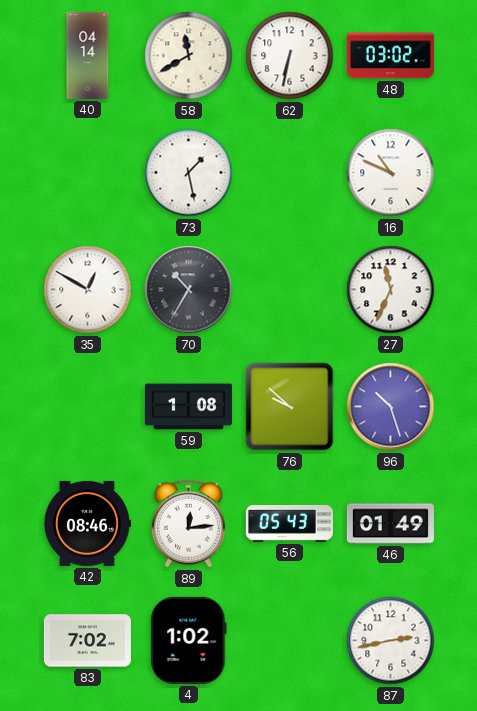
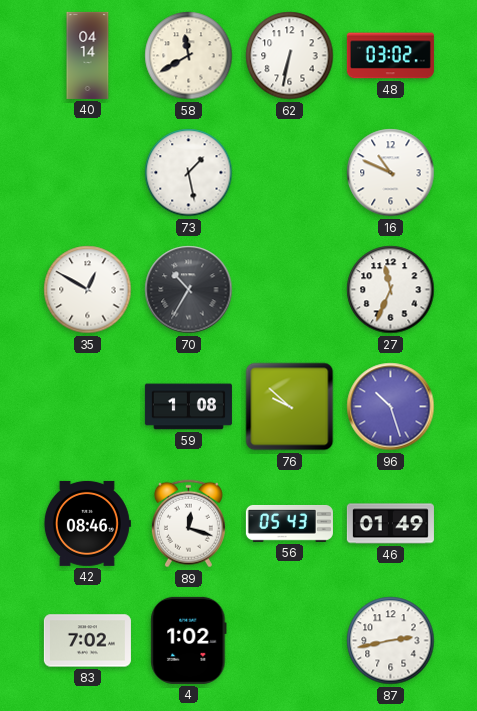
89: 12:14 -> 12:18
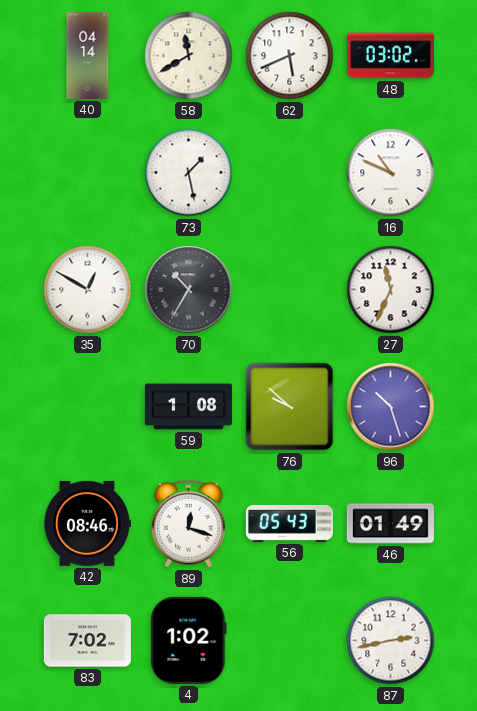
62: 6:32 -> 5:41
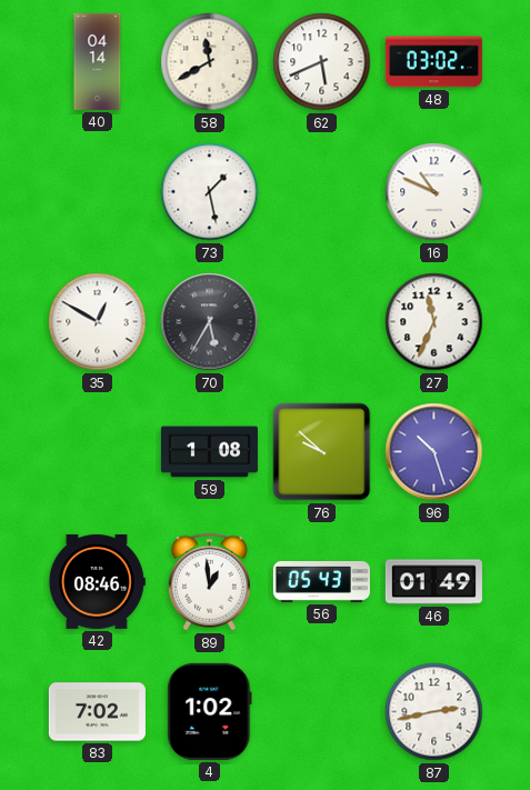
70: 10:35 -> 5:35
89: 12:18 -> 12:59
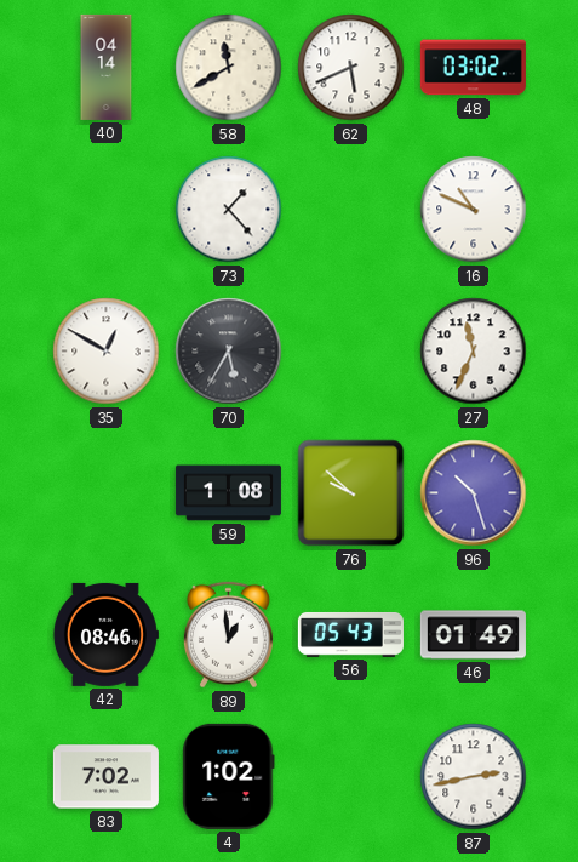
73: 1:28 -> 1:23
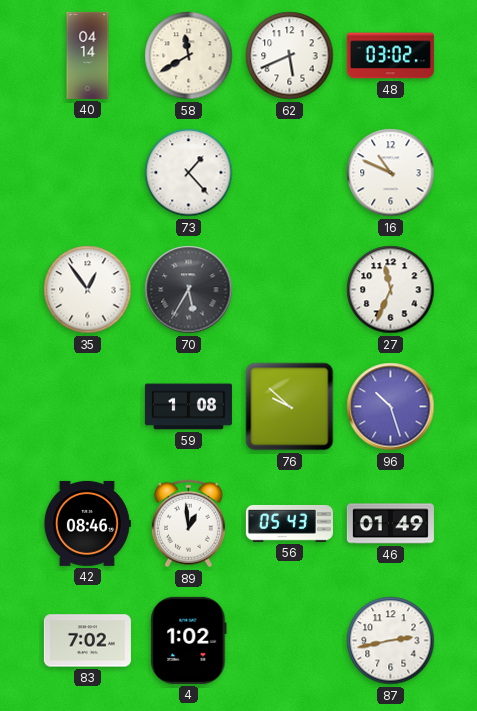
35: 12:50 -> 12:54
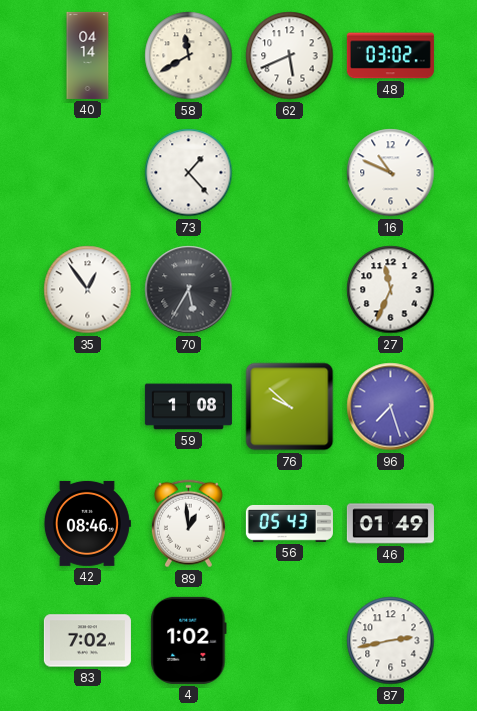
96: 10:27 -> 7:27
